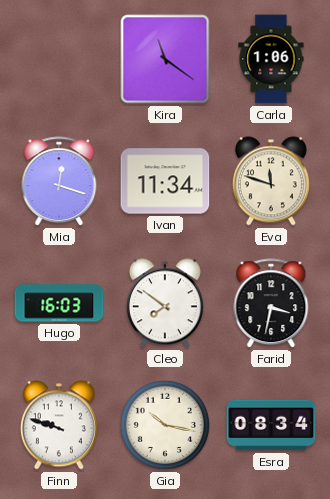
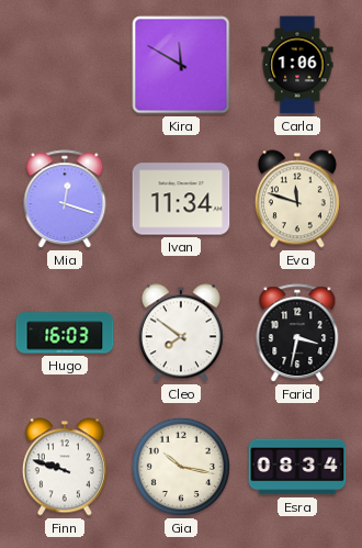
Kira: 11:21 -> 11:50
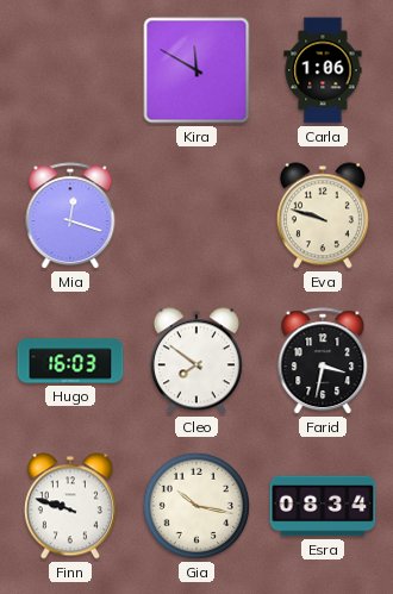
Ivan: 11:34 -> none
Eva: 11:48 -> 9:48
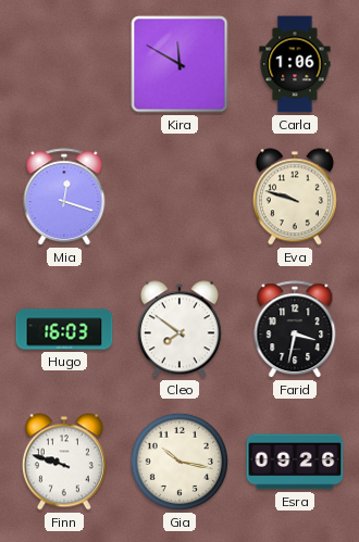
Esra: 08:34 -> 09:26
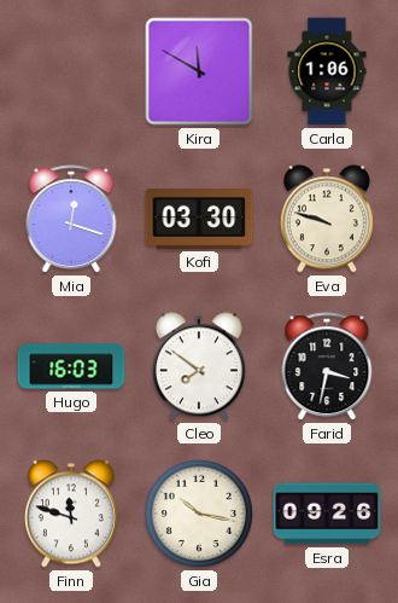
Kofi: none -> 03:30
Finn: 9:48 -> 11:48
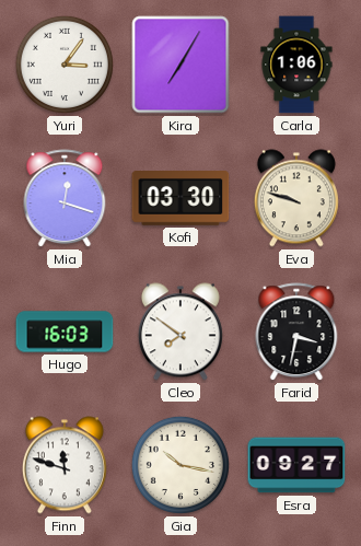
Yuri: none -> 3:06
Kira: 11:50 -> 7:05
Esra: 09:26 -> 09:27
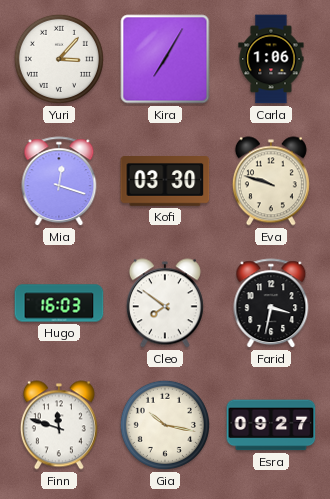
Yuri: 3:06 -> 3:07
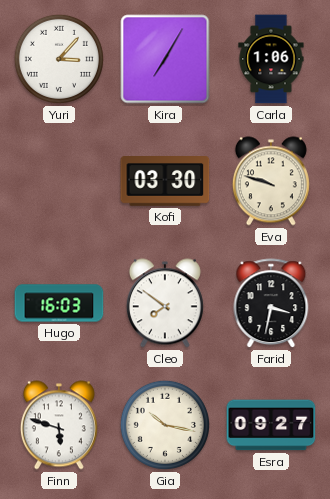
Mia: 12:18 -> none
Finn: 11:48 -> 5:48
